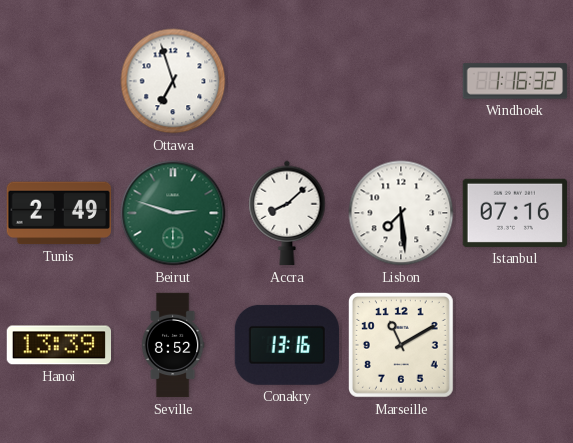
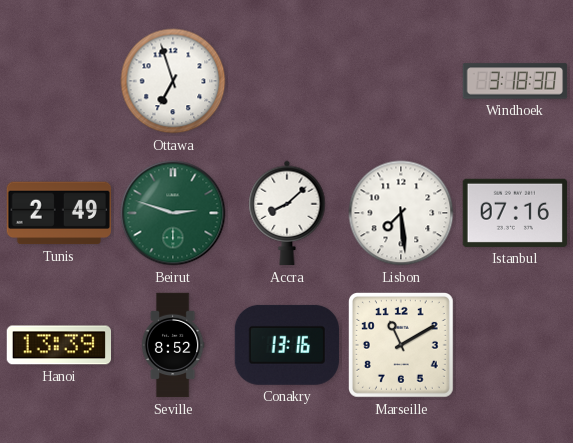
Windhoek: 1:16 -> 3:18
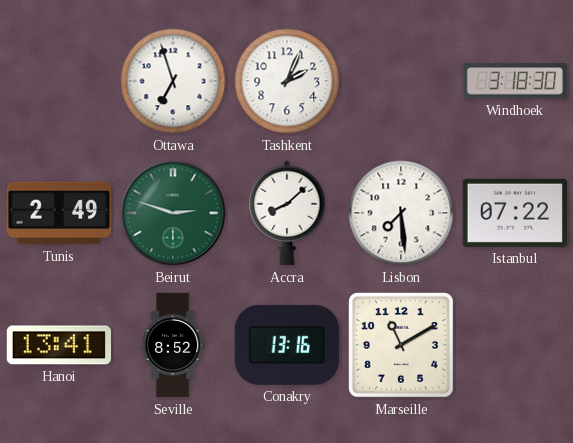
Tashkent: none -> 2:04
Istanbul: 07:16 -> 07:22
Hanoi: 13:39 -> 13:41
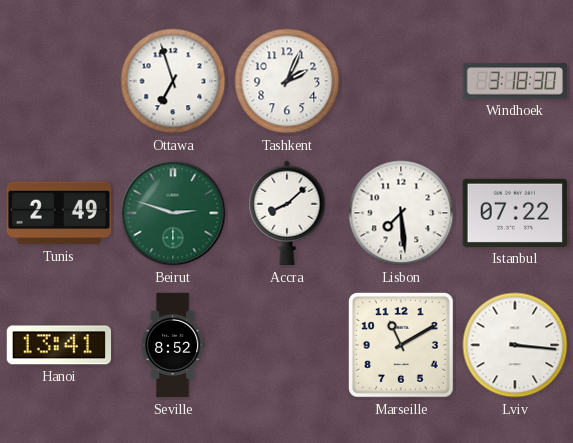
Conakry: 13:16 -> none
Lviv: none -> 3:16
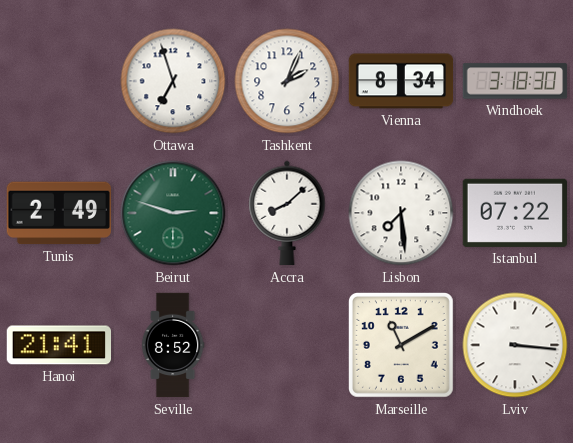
Vienna: none -> 8:34
Hanoi: 13:41 -> 21:41
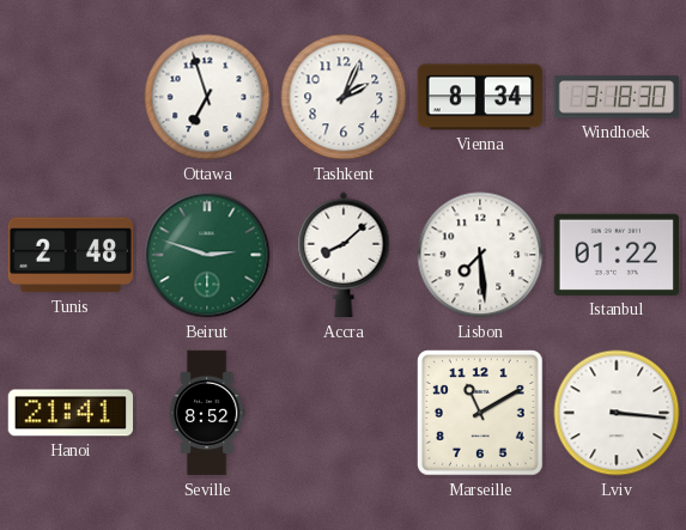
Tunis: 2:49 -> 2:48
Istanbul: 07:22 -> 01:22
